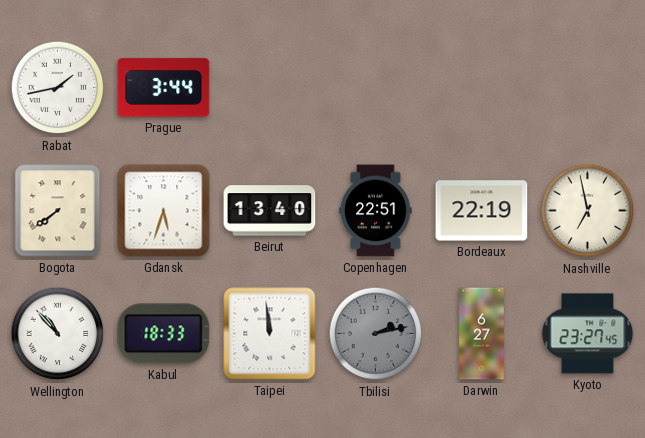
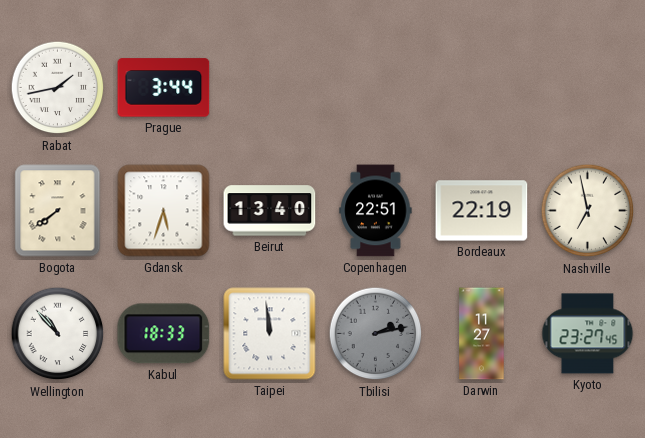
Darwin: 6:27 -> 11:27
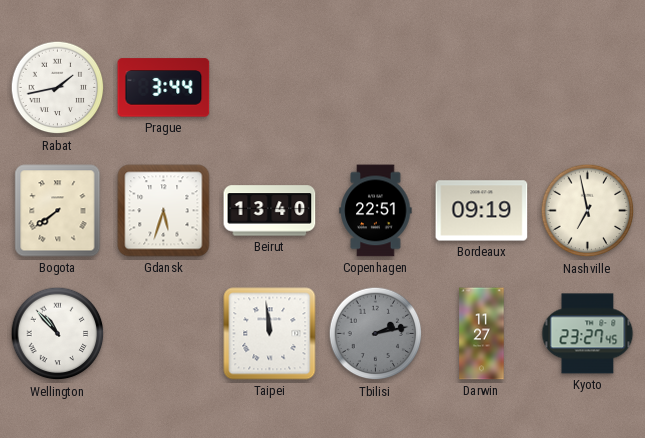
Bordeaux: 22:19 -> 09:19
Kabul: 18:33 -> none
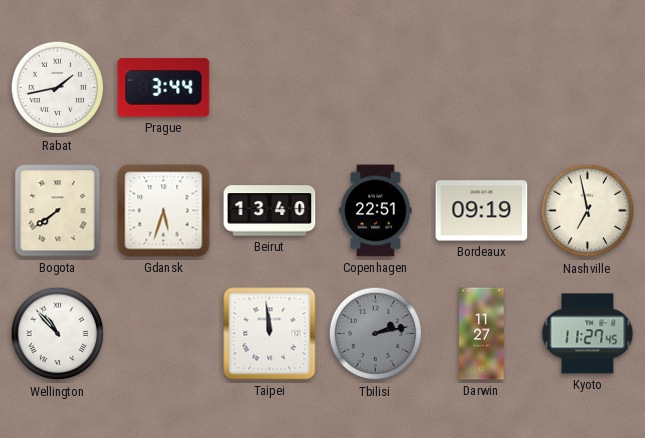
Kyoto: 23:27 -> 11:27
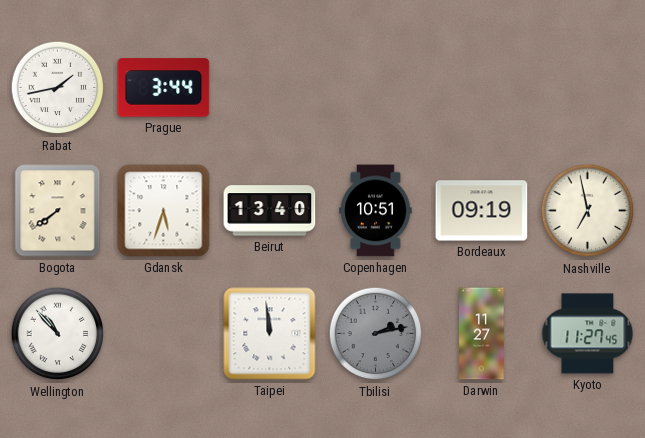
Copenhagen: 22:51 -> 10:51
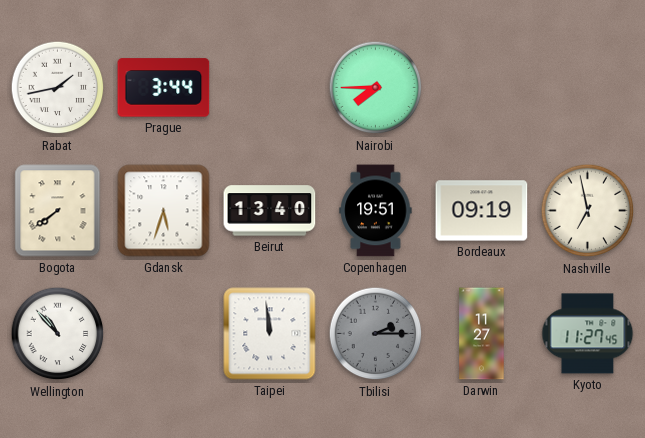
Nairobi: none -> 7:45
Copenhagen: 10:51 -> 19:51
Tbilisi: 2:13 -> 2:15
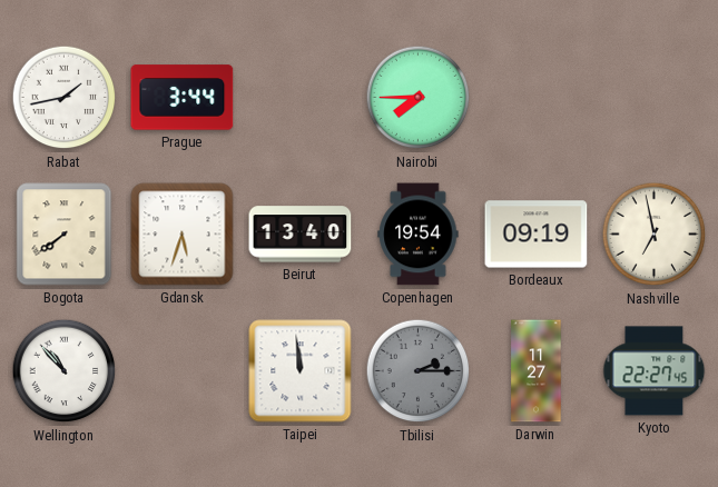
Copenhagen: 19:51 -> 19:54
Kyoto: 11:27 -> 22:27
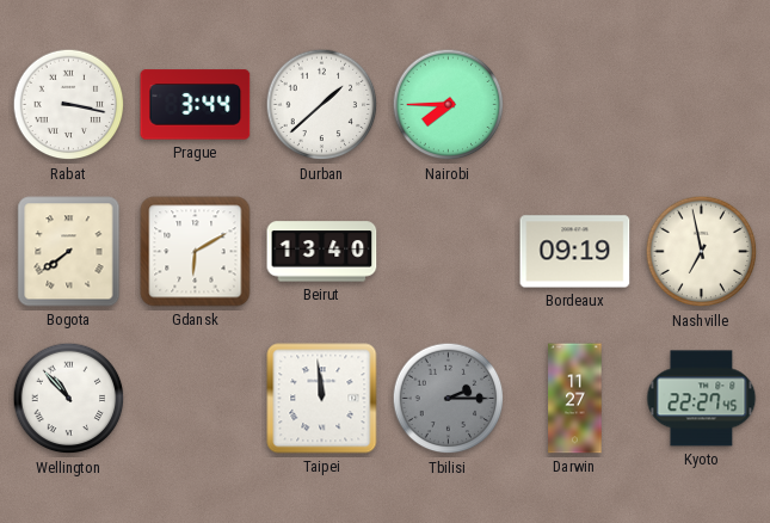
Rabat: 1:43 -> 3:17
Durban: none -> 1:38
Gdansk: 5:33 -> 6:10
Copenhagen: 19:54 -> none
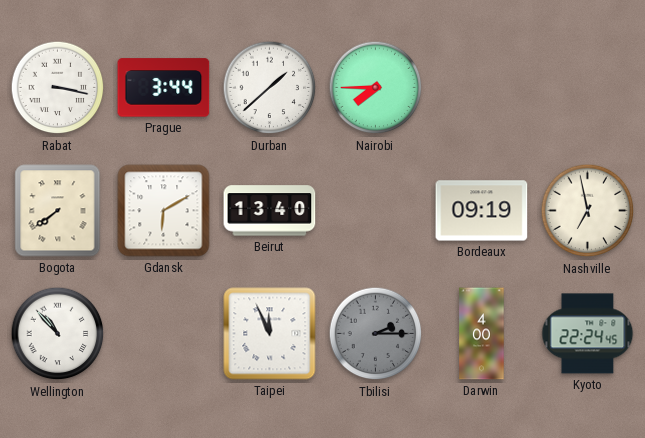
Taipei: 11:59 -> 11:56
Darwin: 11:27 -> 4:00
Kyoto: 22:27 -> 22:24
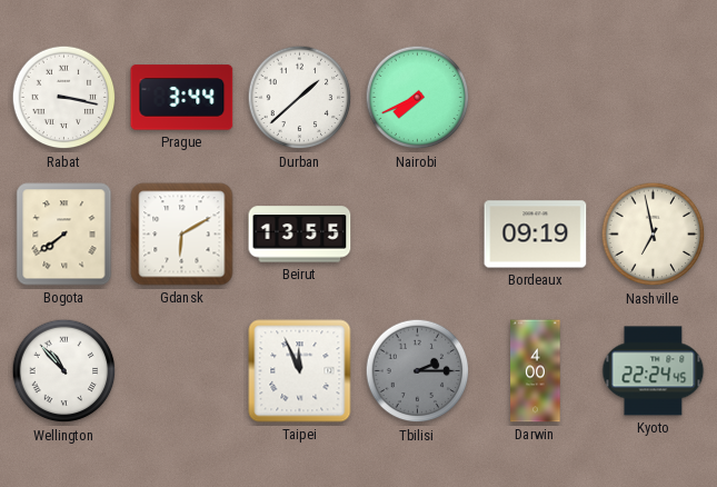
Nairobi: 7:45 -> 7:41
Beirut: 13:40 -> 13:55
